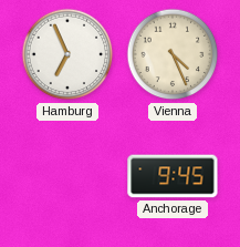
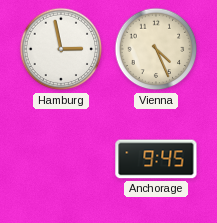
Hamburg: 6:56 -> 2:58
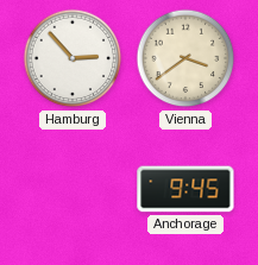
Hamburg: 2:58 -> 2:53
Vienna: 4:26 -> 3:39
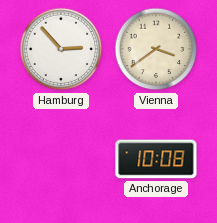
Anchorage: 9:45 -> 10:08
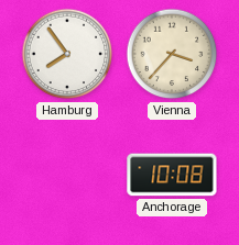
Hamburg: 2:53 -> 7:54
Vienna: 3:39 -> 3:37
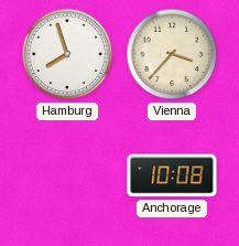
Hamburg: 7:54 -> 7:57
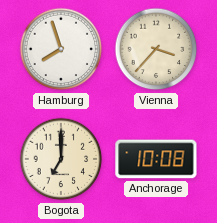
Bogota: none -> 7:00
